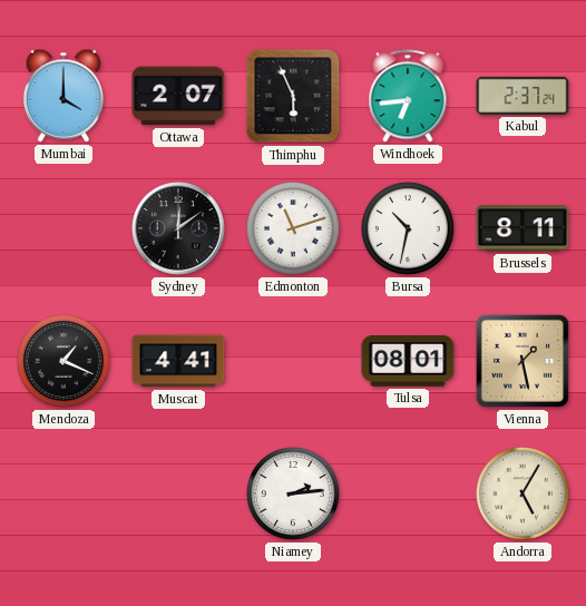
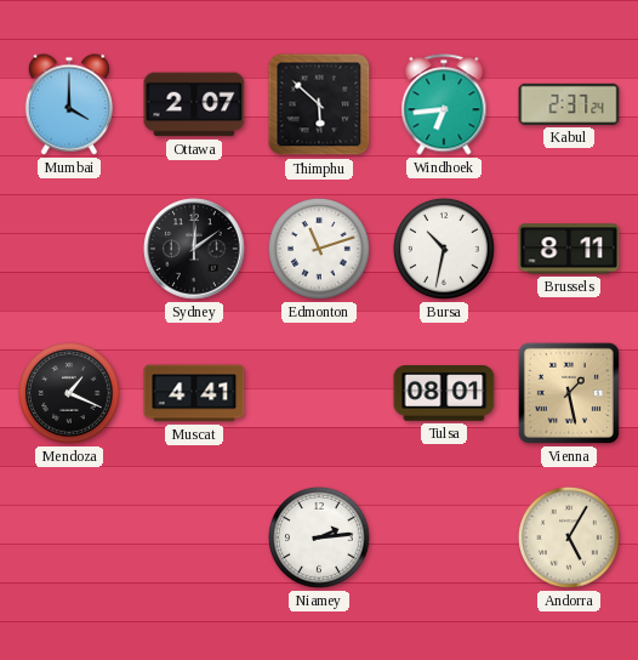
Thimphu: 5:56 -> 5:52
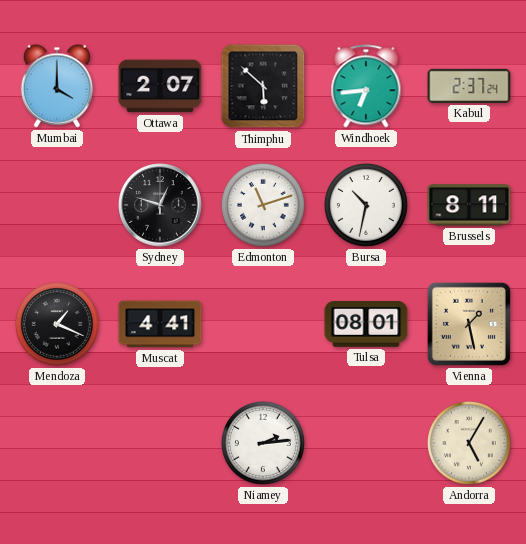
Sydney: 12:09 -> 12:48
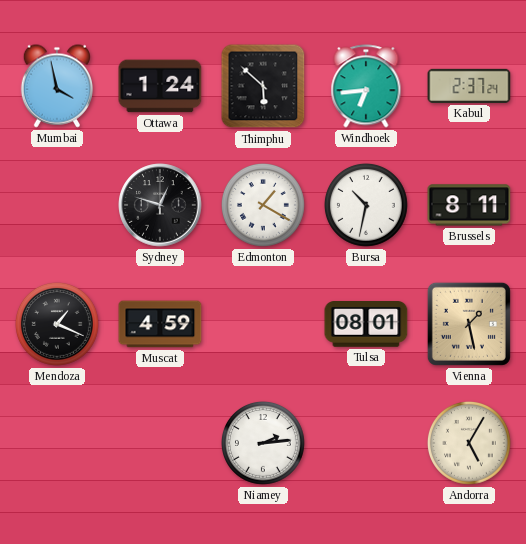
Mumbai: 4:00 -> 3:58
Ottawa: 2:07 -> 1:24
Edmonton: 11:12 -> 1:20
Muscat: 4:41 -> 4:59
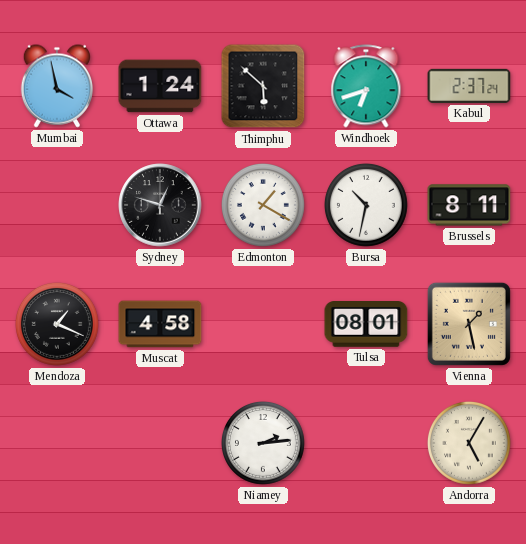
Windhoek: 6:44 -> 6:42
Muscat: 4:59 -> 4:58
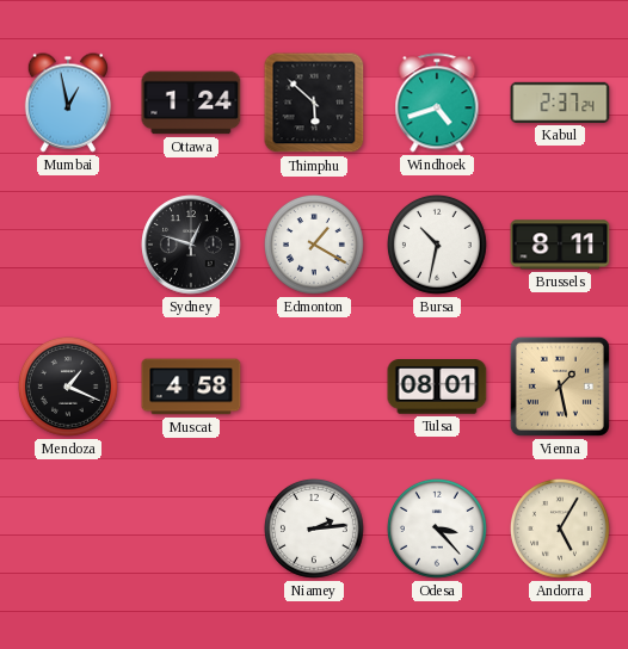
Mumbai: 3:58 -> 12:58
Windhoek: 6:42 -> 4:42
Odesa: none -> 3:23
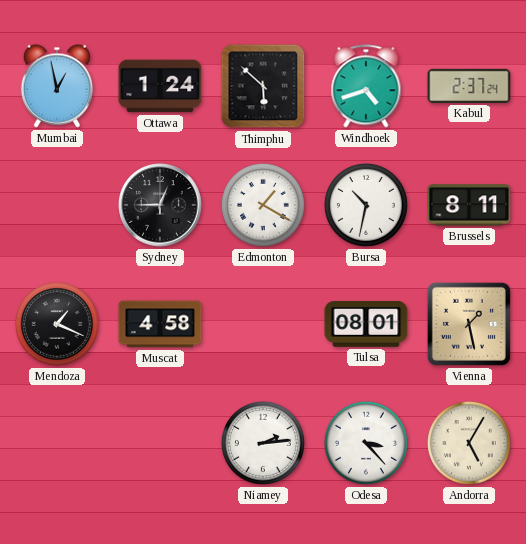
Sydney: 12:48 -> 12:45
